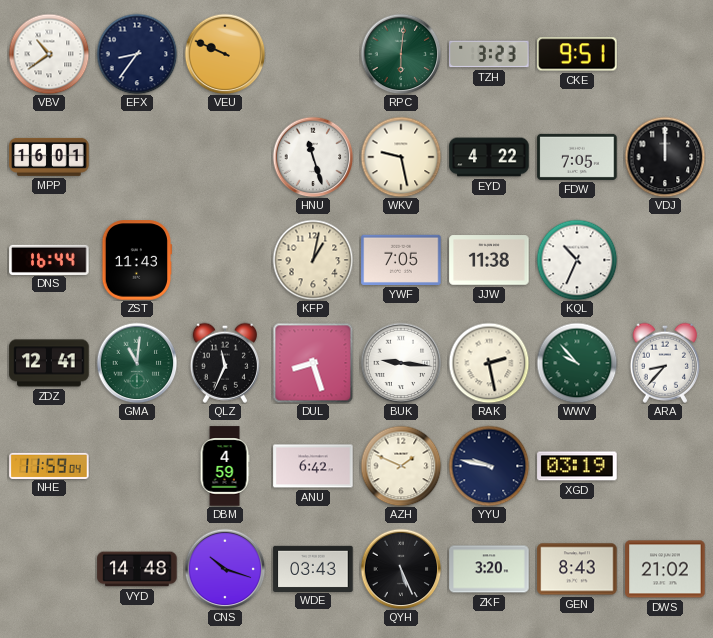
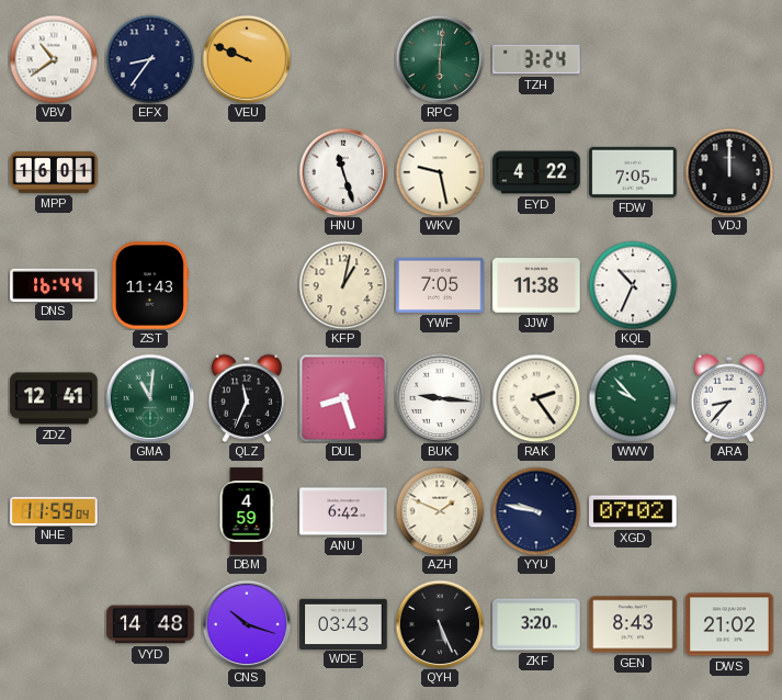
TZH: 3:23 -> 3:24
CKE: 9:51 -> none
RAK: 2:28 -> 2:24
XGD: 03:19 -> 07:02
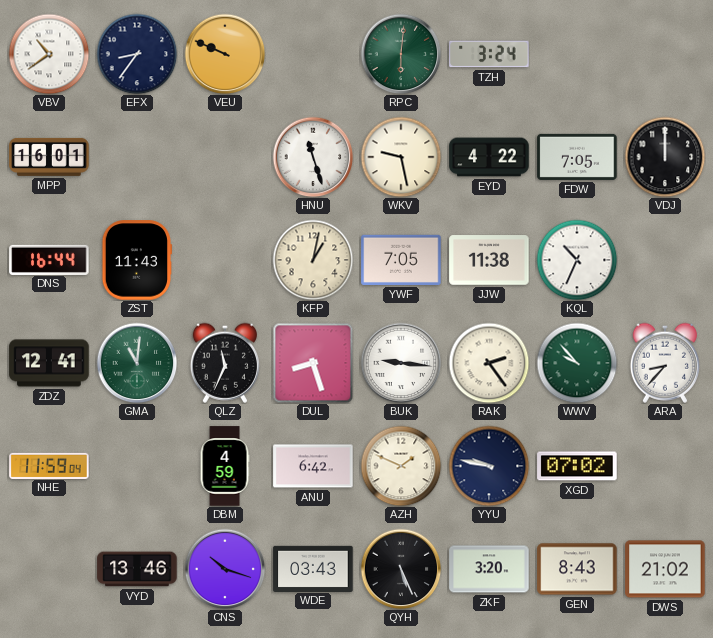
VYD: 14:48 -> 13:46
